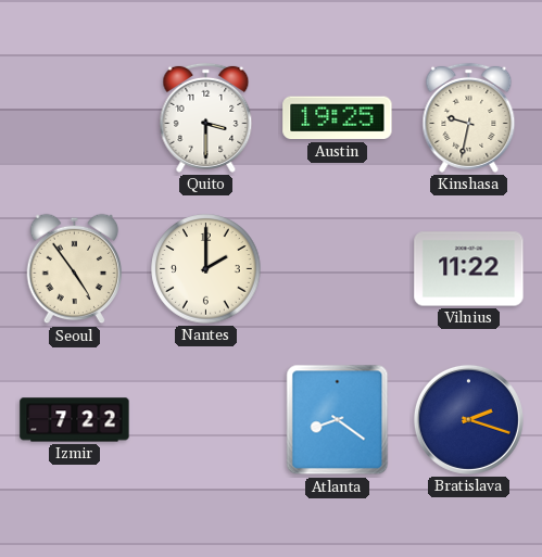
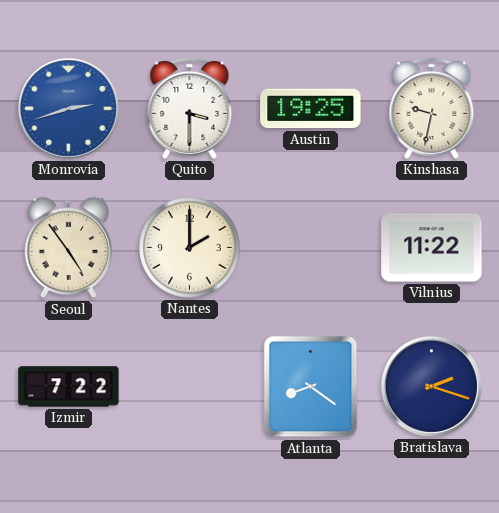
Monrovia: none -> 2:42
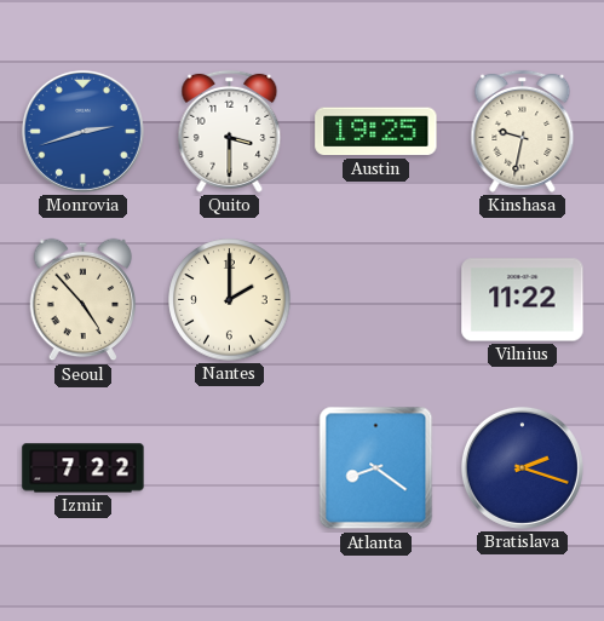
Seoul: 4:54 -> 4:53
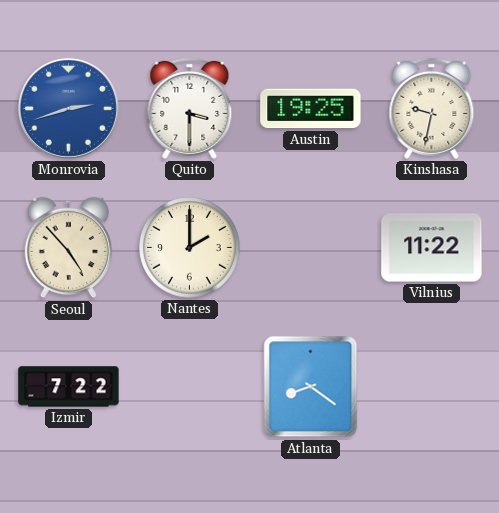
Bratislava: 2:18 -> none
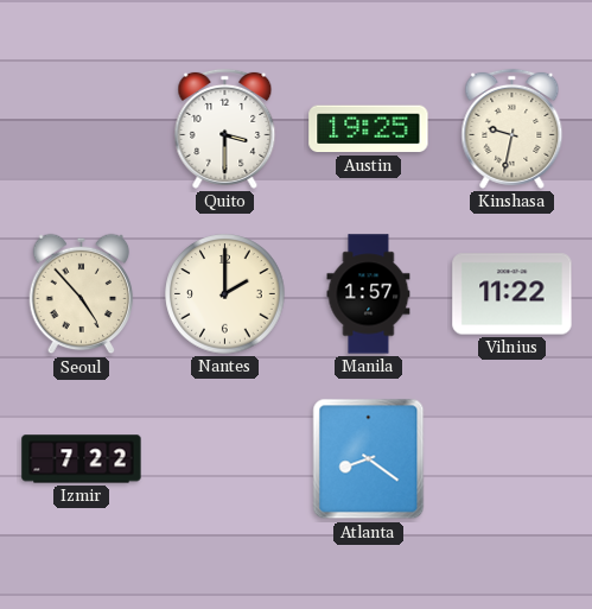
Monrovia: 2:42 -> none
Manila: none -> 1:57
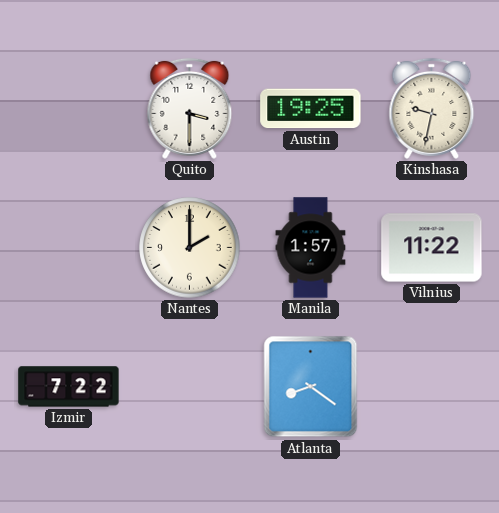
Seoul: 4:53 -> none
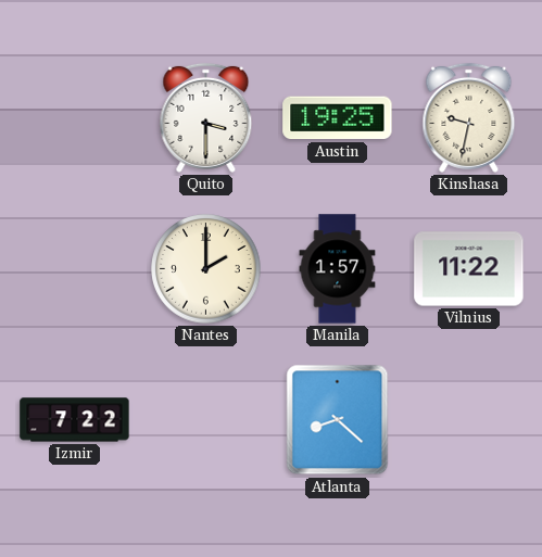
Atlanta: 8:21 -> 8:22
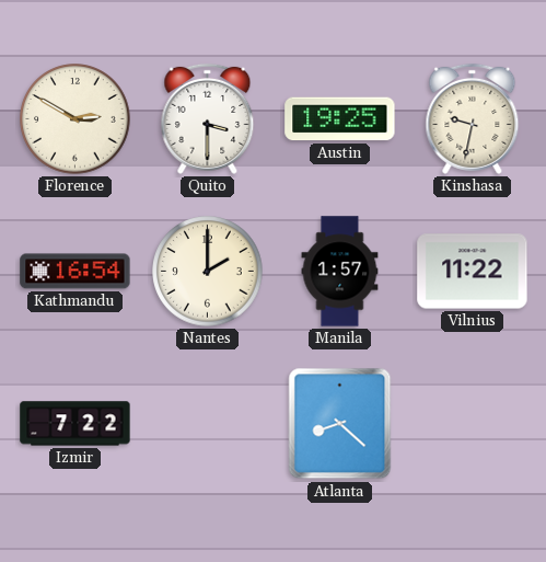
Florence: none -> 2:50
Kathmandu: none -> 16:54
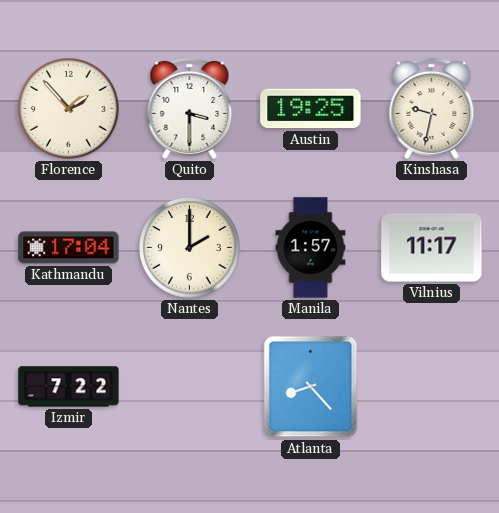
Florence: 2:50 -> 1:53
Kathmandu: 16:54 -> 17:04
Vilnius: 11:22 -> 11:17
Atlanta: 8:22 -> 8:23
